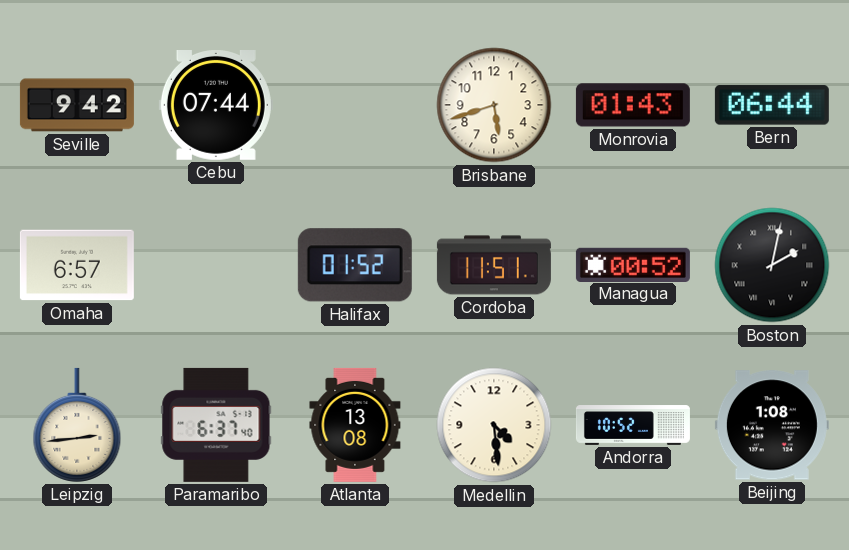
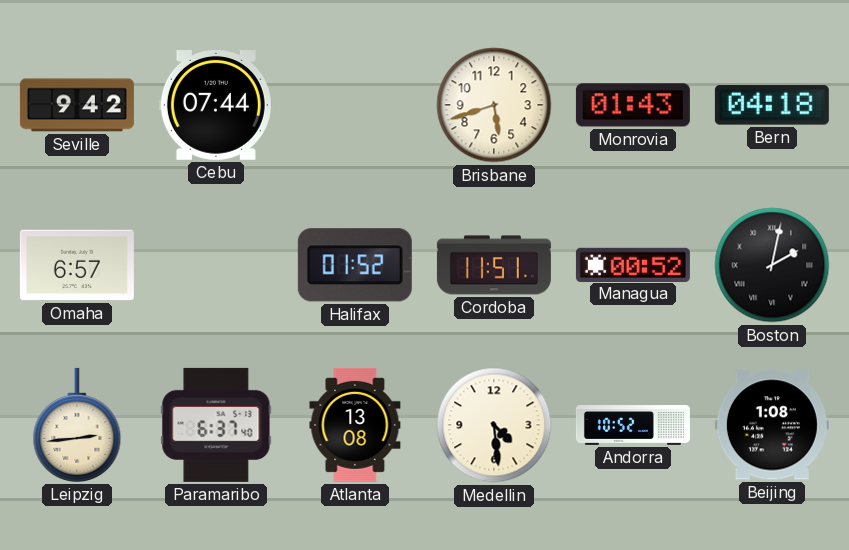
Bern: 06:44 -> 04:18
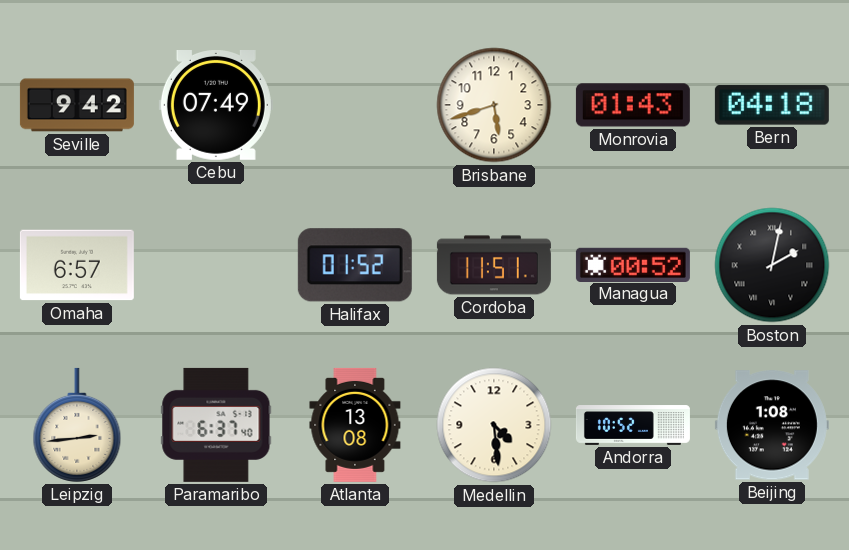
Cebu: 07:44 -> 07:49
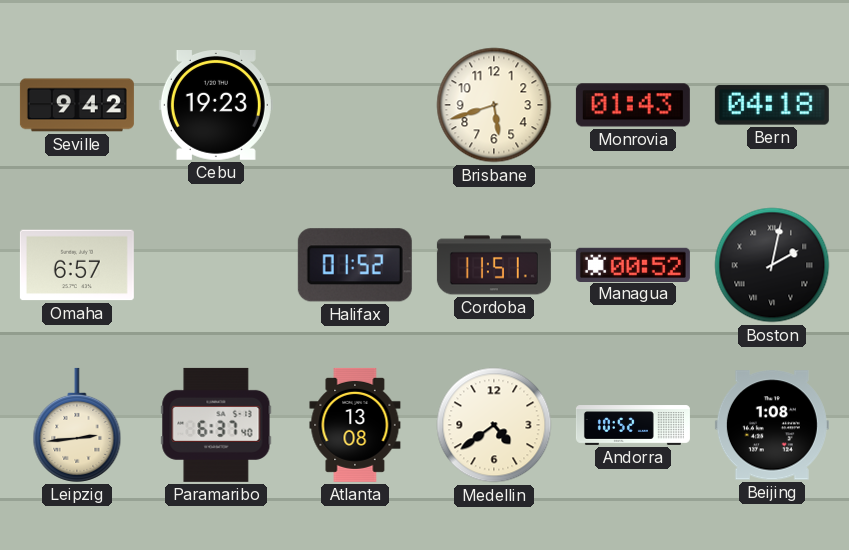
Cebu: 07:49 -> 19:23
Medellin: 4:29 -> 4:39
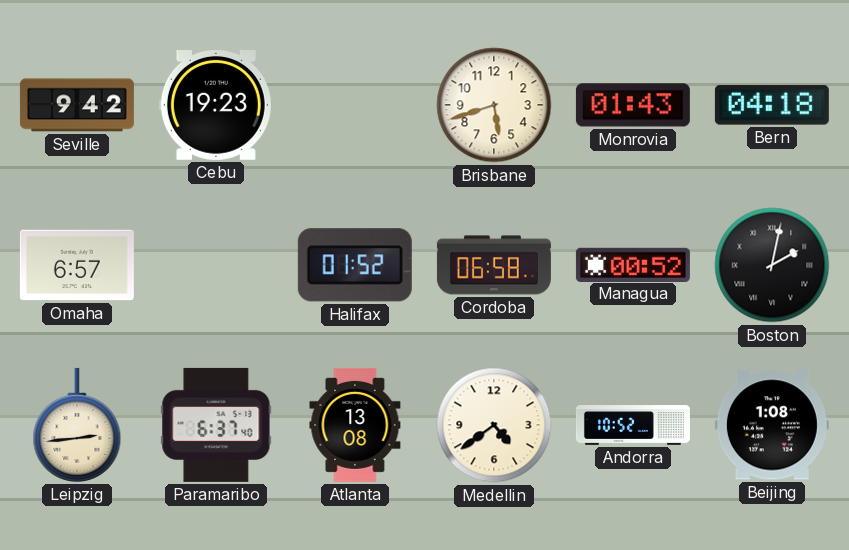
Cordoba: 11:51 -> 06:58
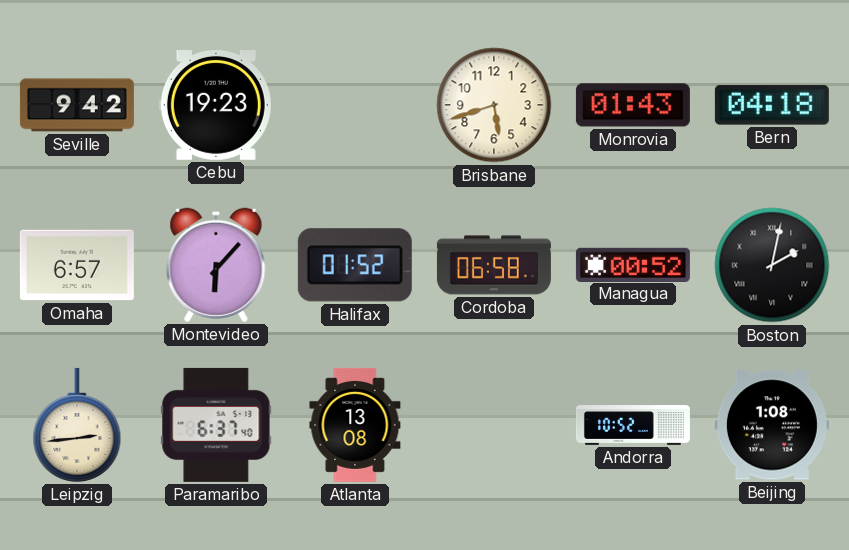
Montevideo: none -> 6:07
Medellin: 4:39 -> none
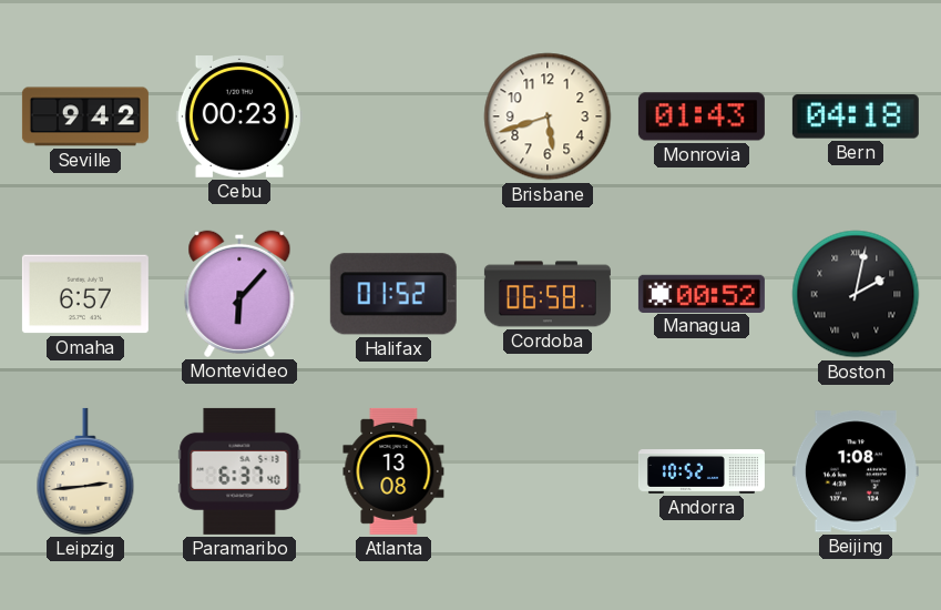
Cebu: 19:23 -> 00:23
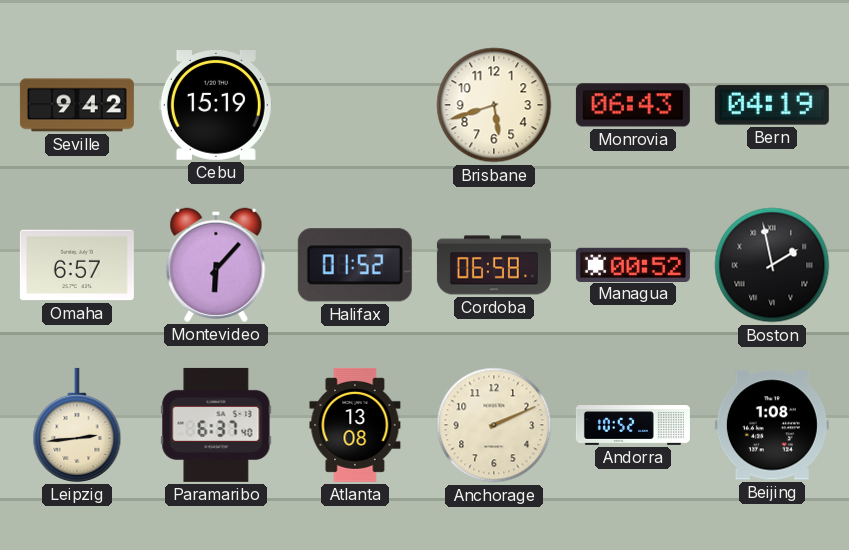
Cebu: 00:23 -> 15:19
Monrovia: 01:43 -> 06:43
Bern: 04:18 -> 04:19
Boston: 2:02 -> 1:58
Anchorage: none -> 2:11
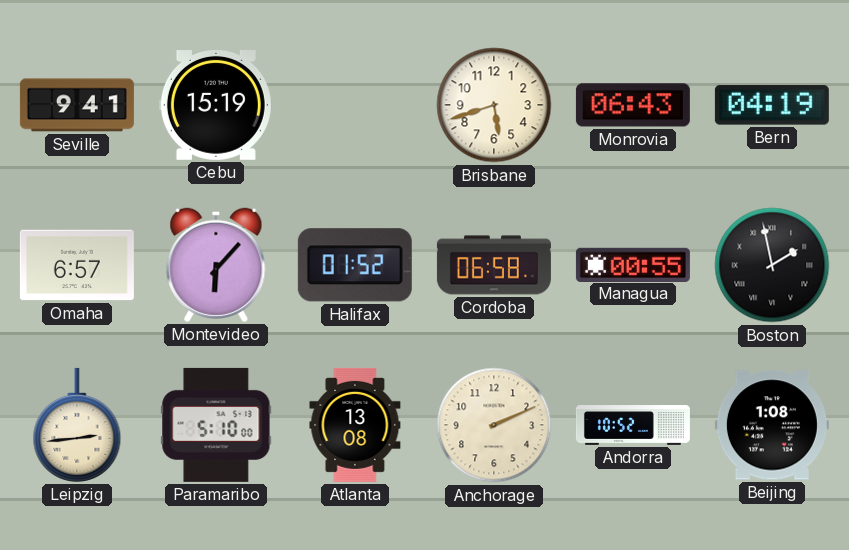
Seville: 9:42 -> 9:41
Managua: 00:52 -> 00:55
Paramaribo: 6:37 -> 5:10
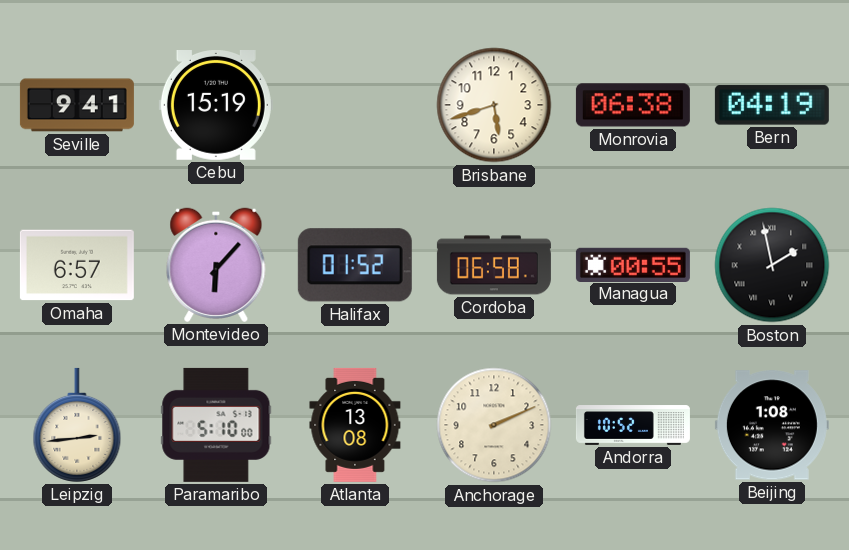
Monrovia: 06:43 -> 06:38
